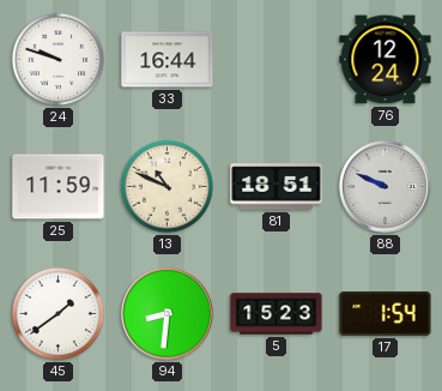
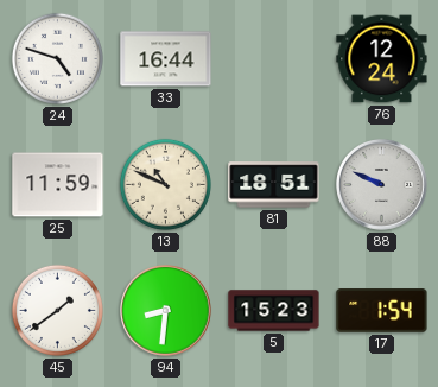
24: 9:48 -> 4:48
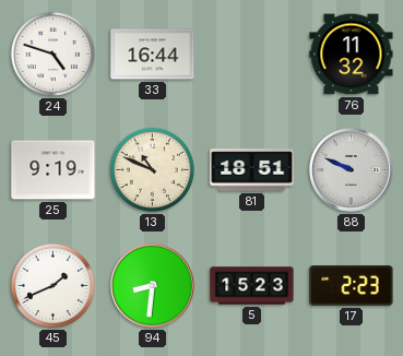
76: 12:24 -> 11:32
25: 11:59 -> 9:19
45: 1:39 -> 1:41
17: 1:54 -> 2:23
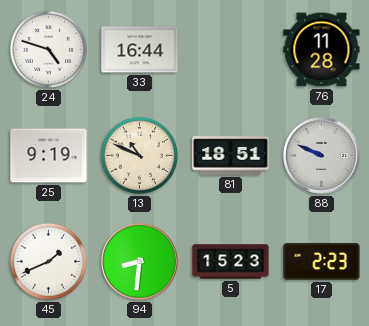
76: 11:32 -> 11:28
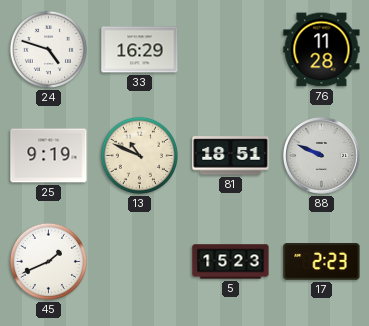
33: 16:44 -> 16:29
94: 8:31 -> none
